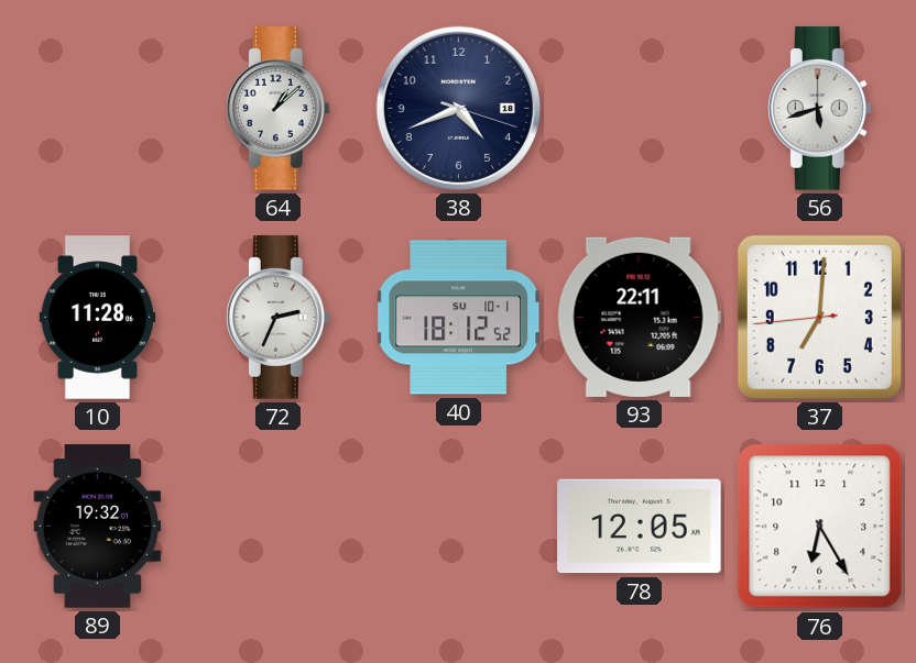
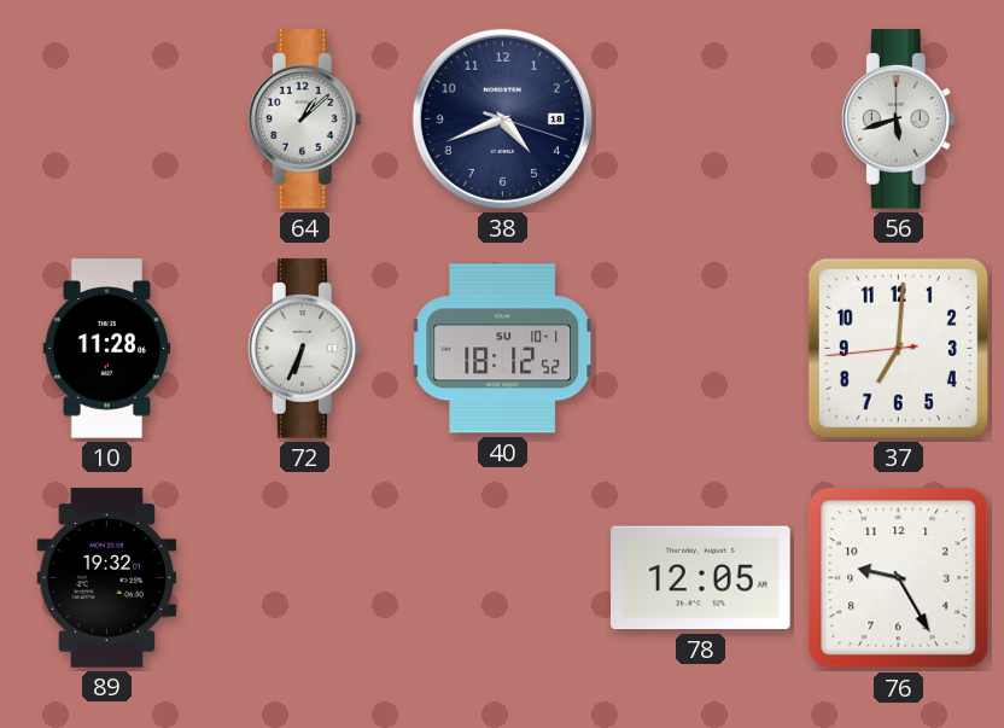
72: 2:34 -> 6:34
93: 22:11 -> none
76: 6:25 -> 9:25
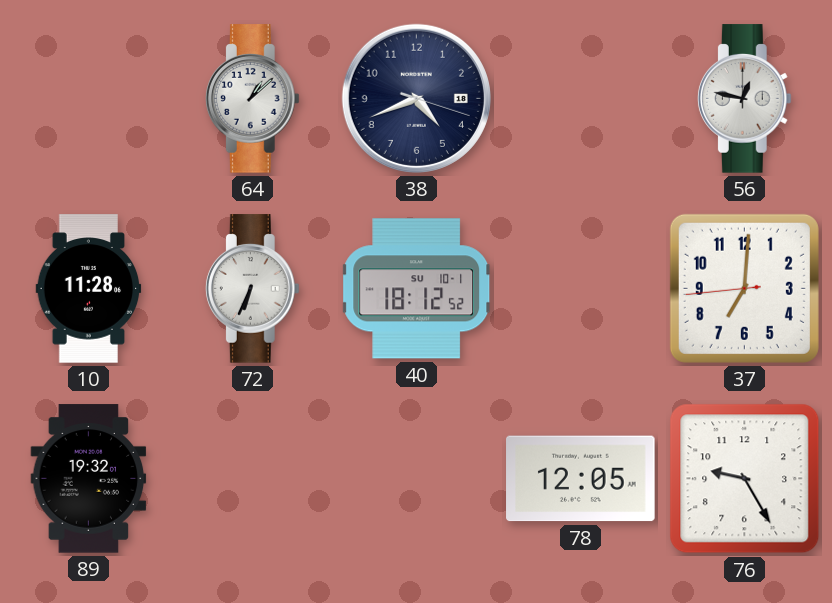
56: 5:42 -> 12:47
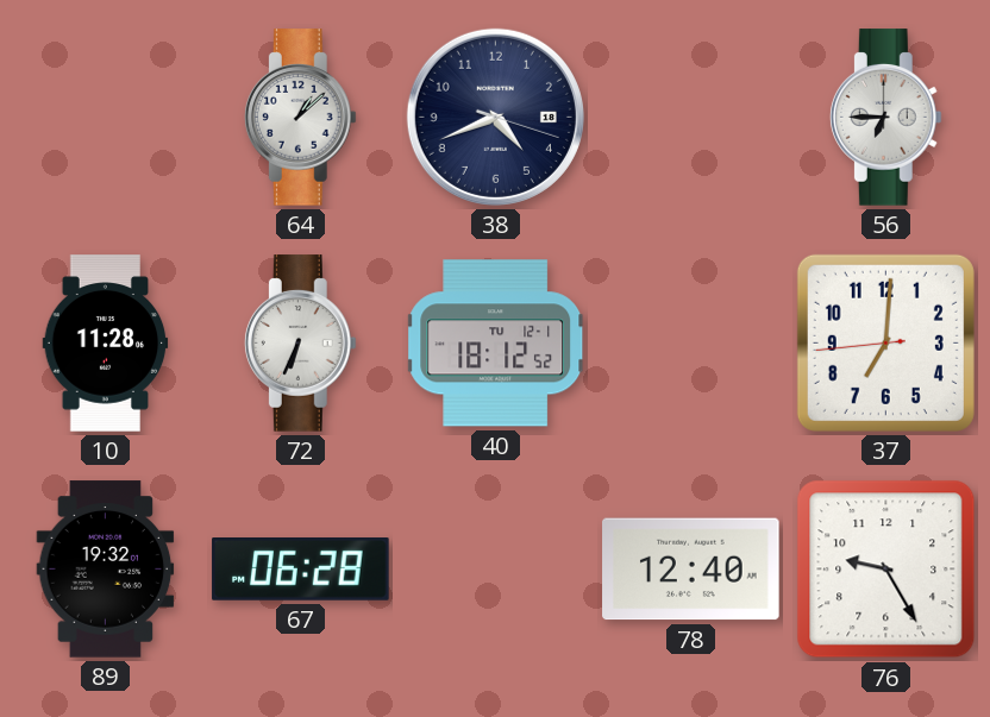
56: 12:47 -> 6:45
40 date: SU 10-1 -> TU 12-1
67: none -> 06:28
78: 12:05 -> 12:40
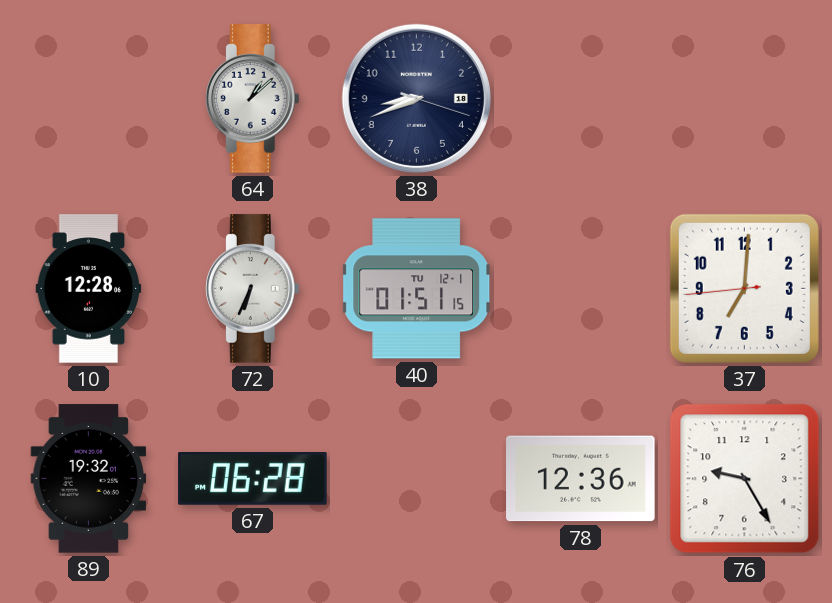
38: 4:41 -> 8:41
56: 6:45 -> none
10: 11:28 -> 12:28
40: 18:12 -> 01:51
78: 12:40 -> 12:36
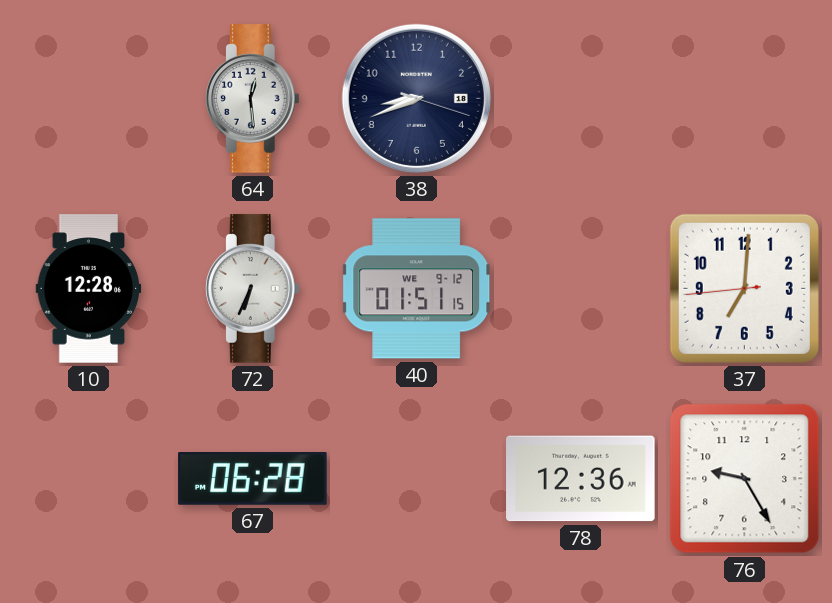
64: 1:08 -> 12:29
40 date: TU 12-1 -> WE 9-12
89: 19:32 -> none
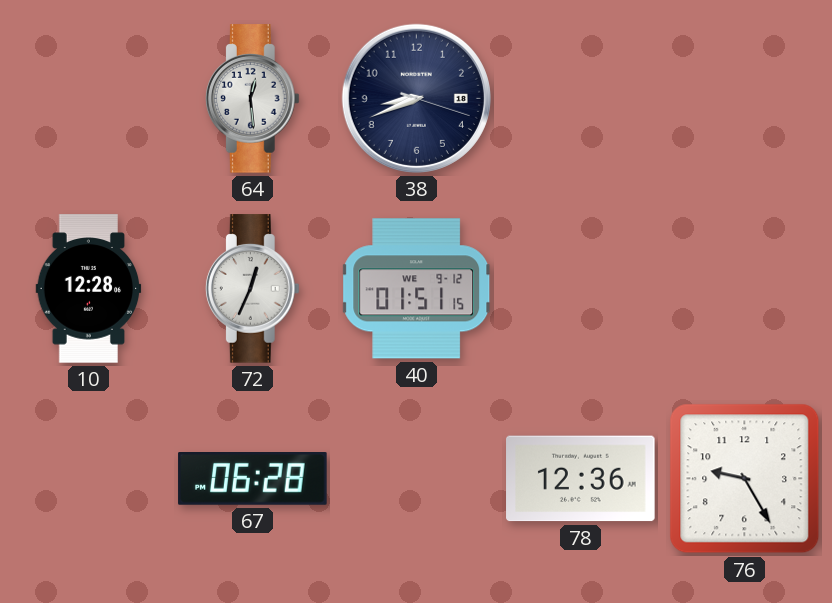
72: 6:34 -> 12:34
37: 7:00 -> none
